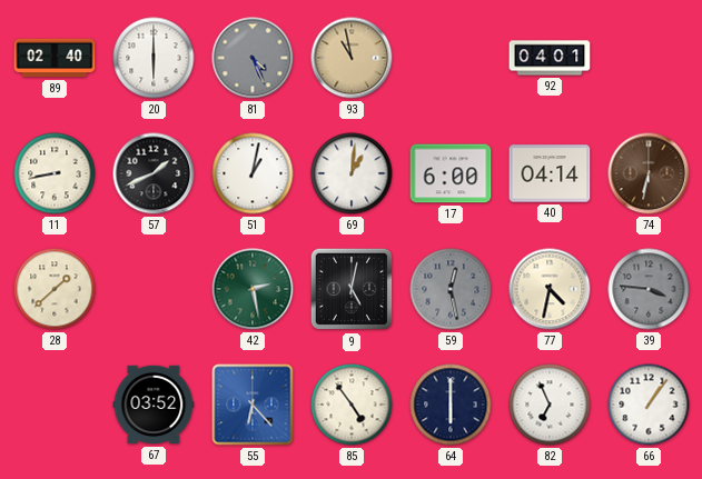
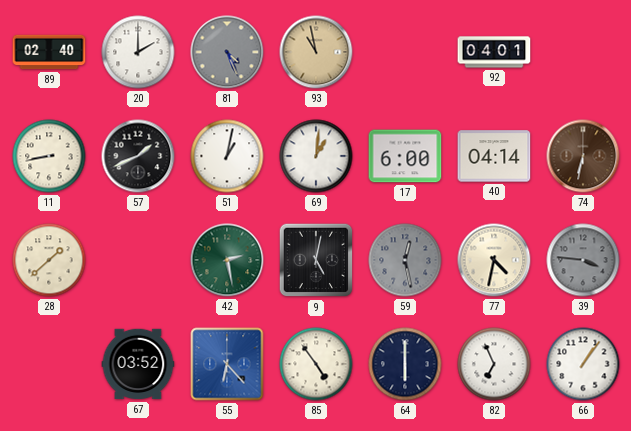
20: 6:00 -> 2:00
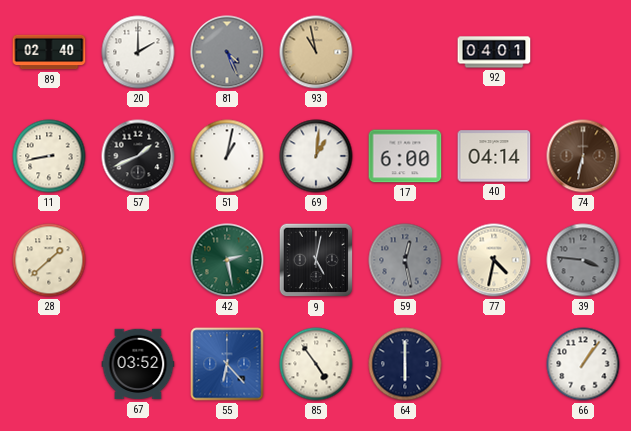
82: 6:56 -> none
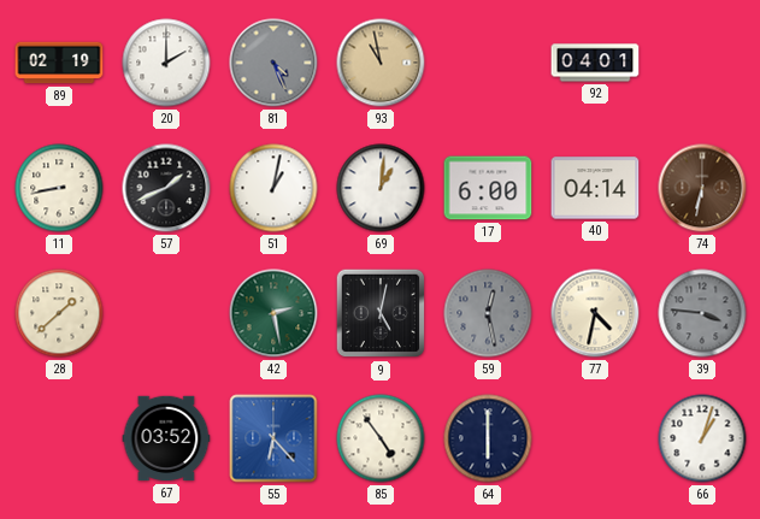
89: 02:40 -> 02:19
66: 1:06 -> 1:03
